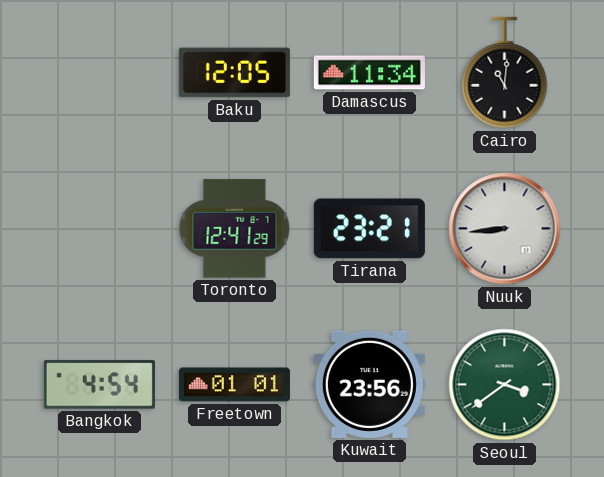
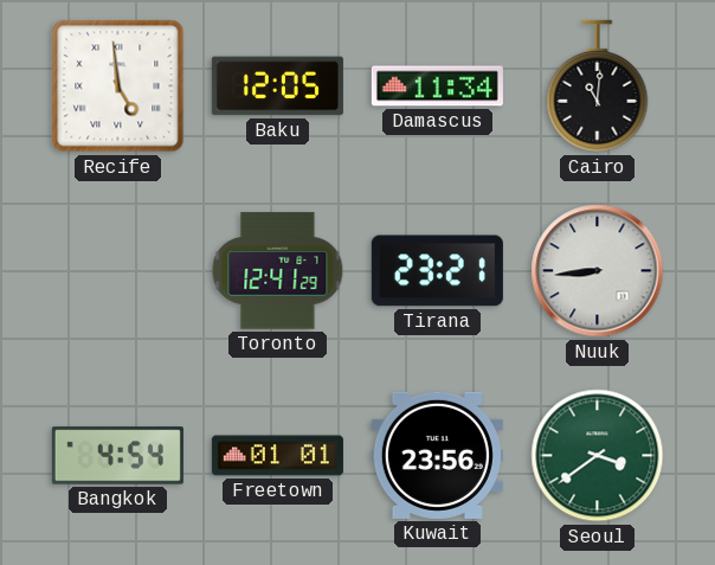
Recife: none -> 4:59
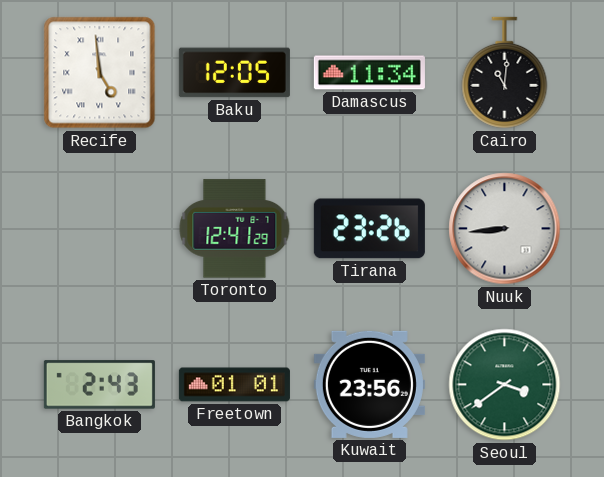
Tirana: 23:21 -> 23:26
Bangkok: 4:54 -> 2:43
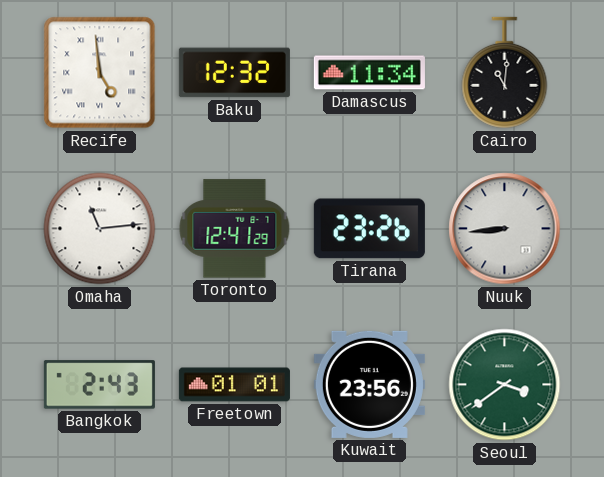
Baku: 12:05 -> 12:32
Omaha: none -> 11:14
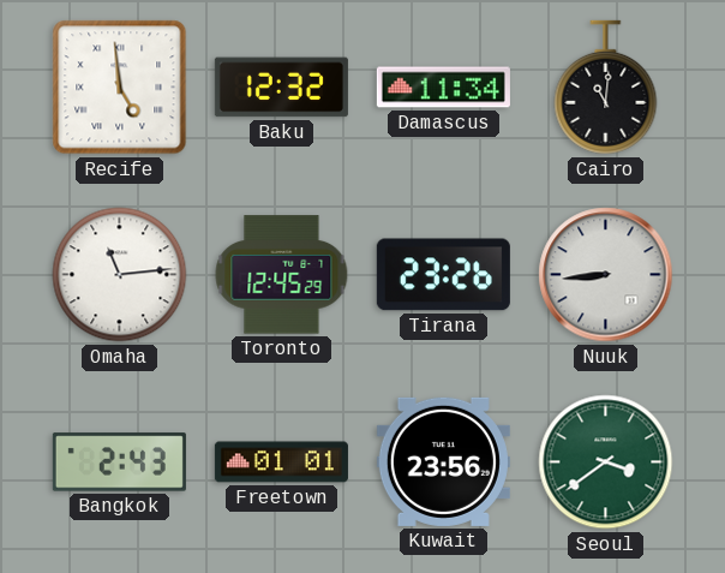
Toronto: 12:41 -> 12:45
